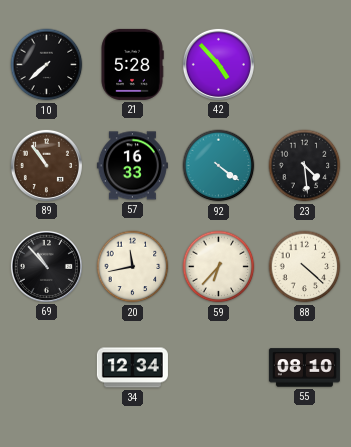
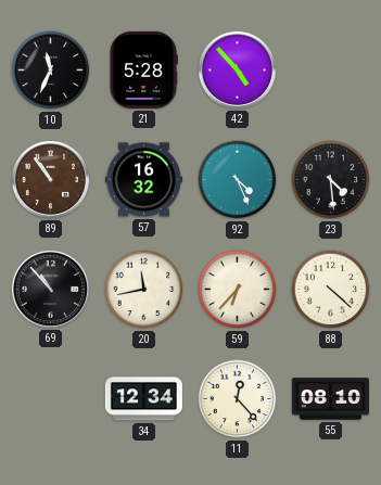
10: 7:38 -> 11:34
57: 16:33 -> 16:32
92: 4:21 -> 4:26
11: none -> 12:23
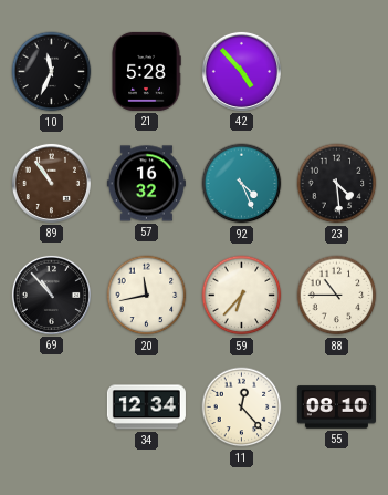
88: 4:22 -> 10:45
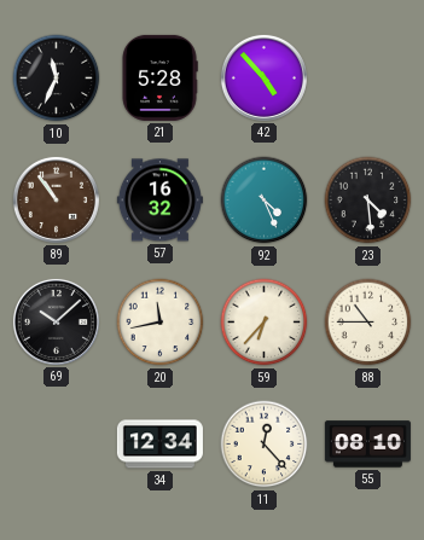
69: 10:53 -> 10:08
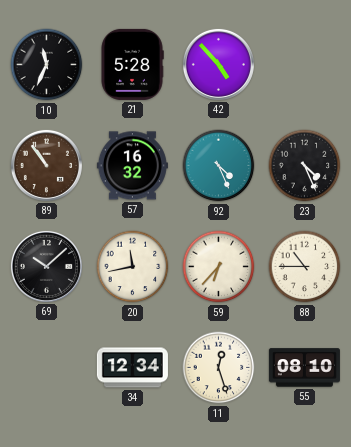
23: 4:29 -> 4:26
11: 12:23 -> 12:27
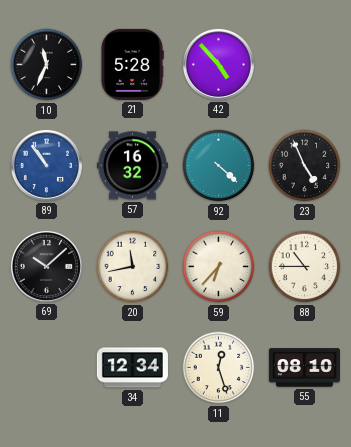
89 dial: brown -> blue
92: 4:26 -> 4:22
23: 4:26 -> 4:56
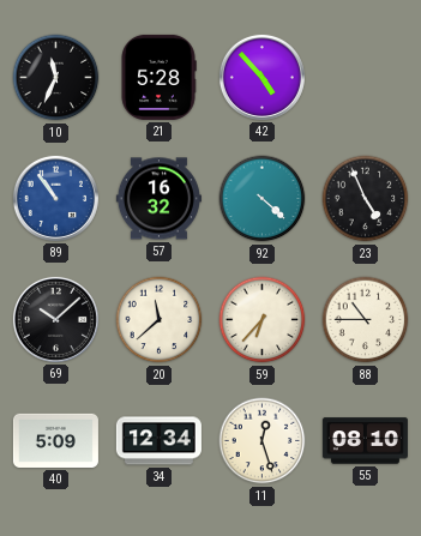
20: 11:43 -> 11:38
40: none -> 5:09
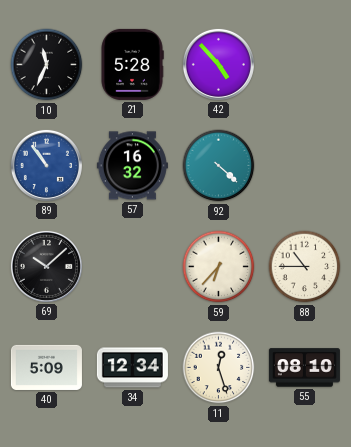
23: 4:56 -> none
20: 11:38 -> none
